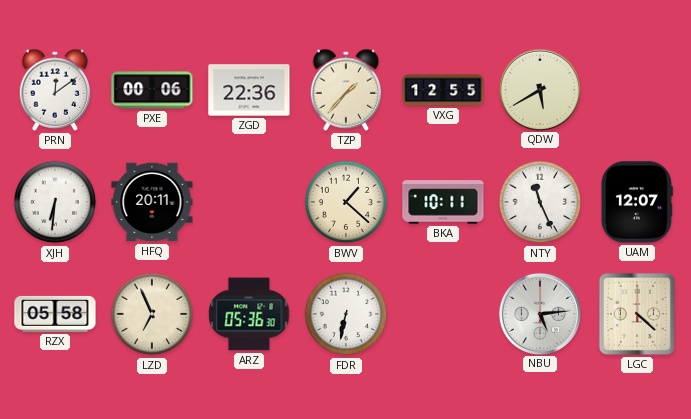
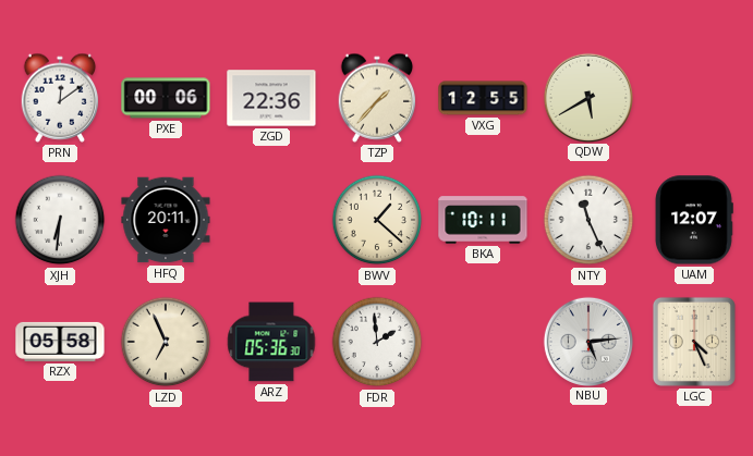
FDR: 6:32 -> 1:59
LGC: 4:22 -> 4:26
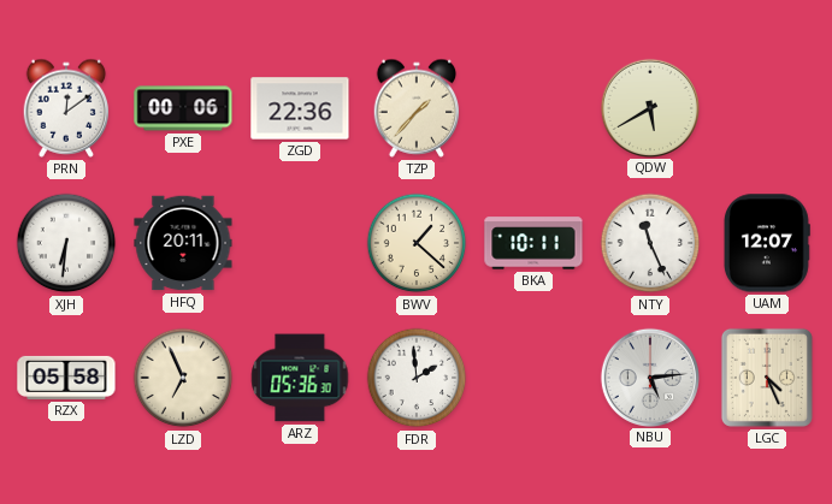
VXG: 12:55 -> none
